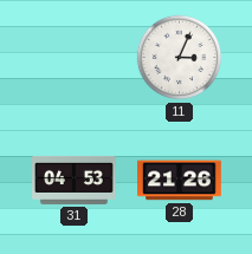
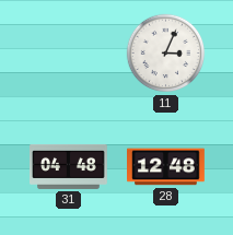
31: 04:53 -> 04:48
28: 21:26 -> 12:48
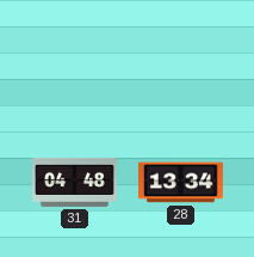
11: 3:04 -> none
28: 12:48 -> 13:34
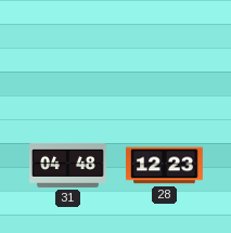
28: 13:34 -> 12:23
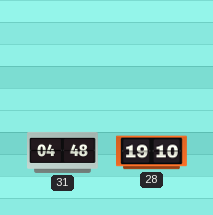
28: 12:23 -> 19:10
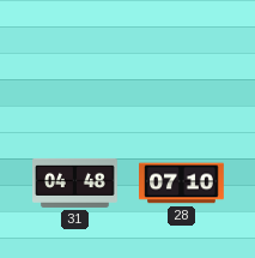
28: 19:10 -> 07:10
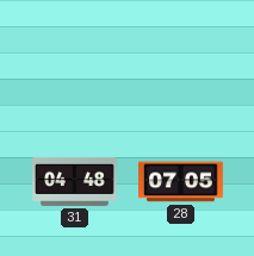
28: 07:10 -> 07:05
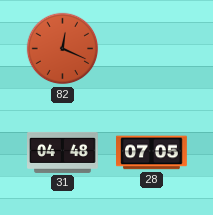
82: none -> 12:19
